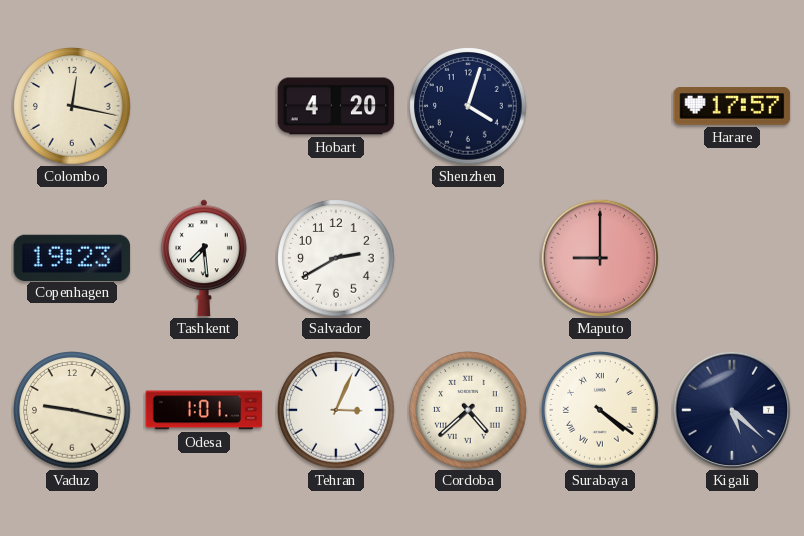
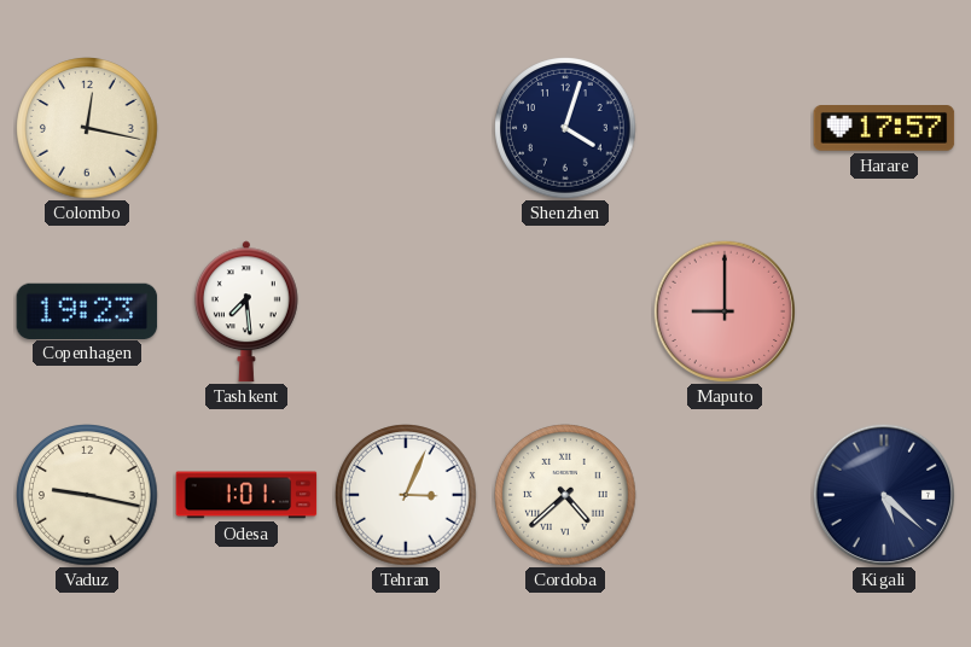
Hobart: 4:20 -> none
Salvador: 2:40 -> none
Surabaya: 4:21 -> none
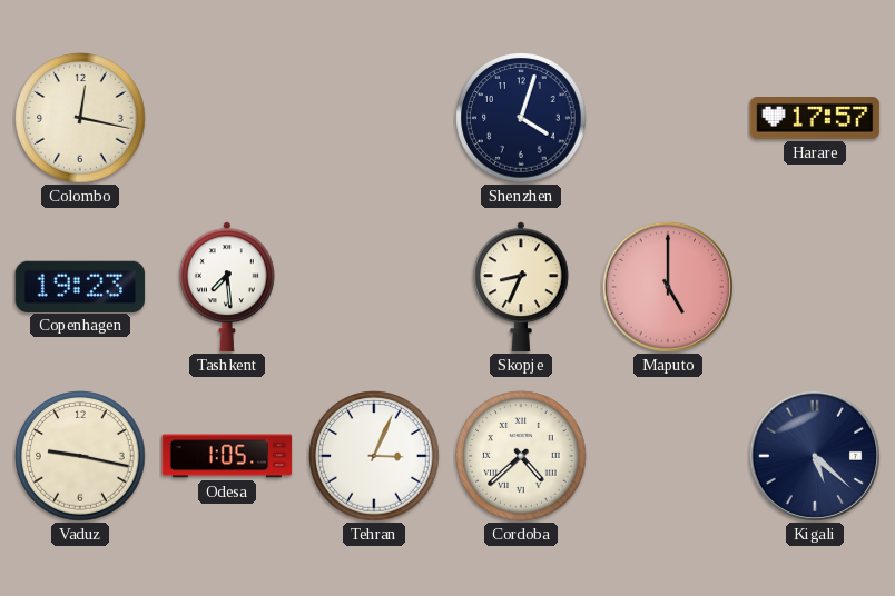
Skopje: none -> 8:34
Maputo: 9:00 -> 5:00
Odesa: 1:01 -> 1:05
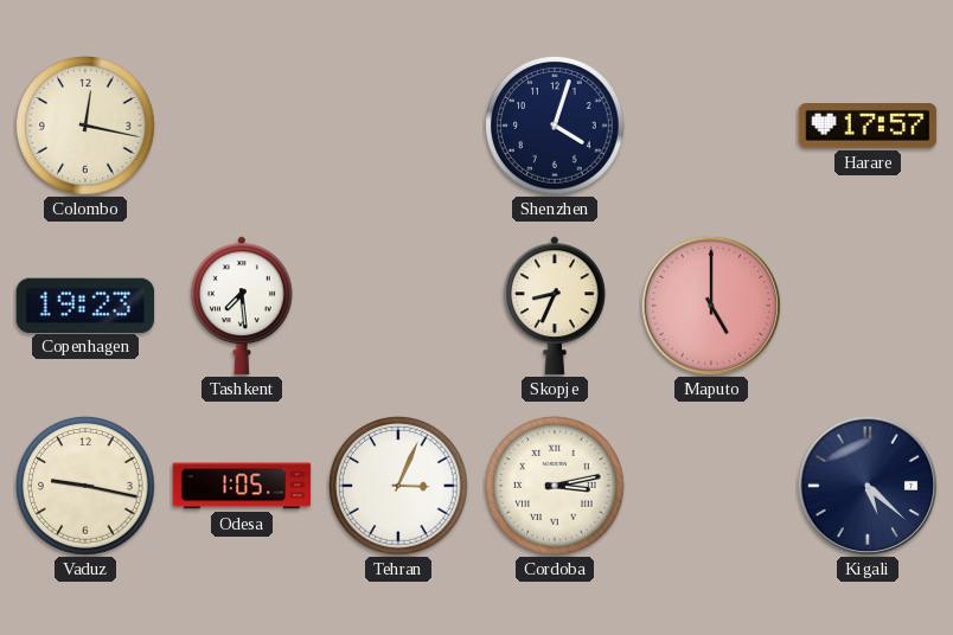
Cordoba: 4:38 -> 3:13
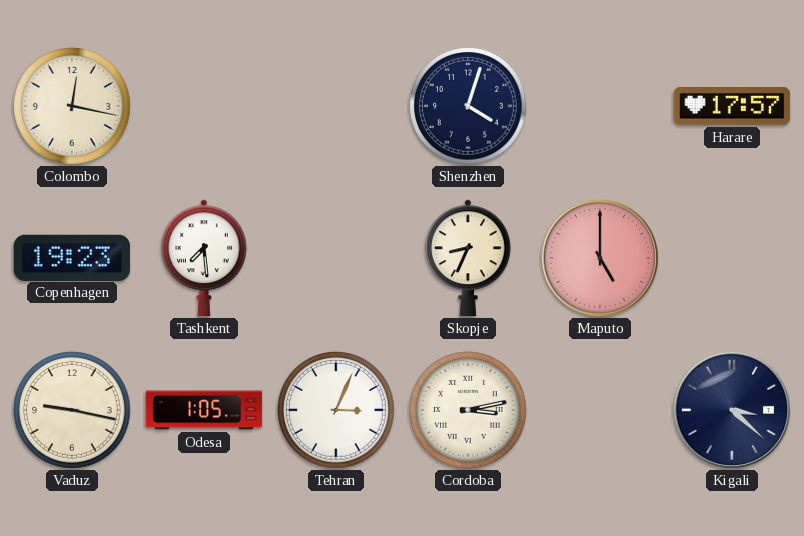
Kigali: 5:22 -> 3:22
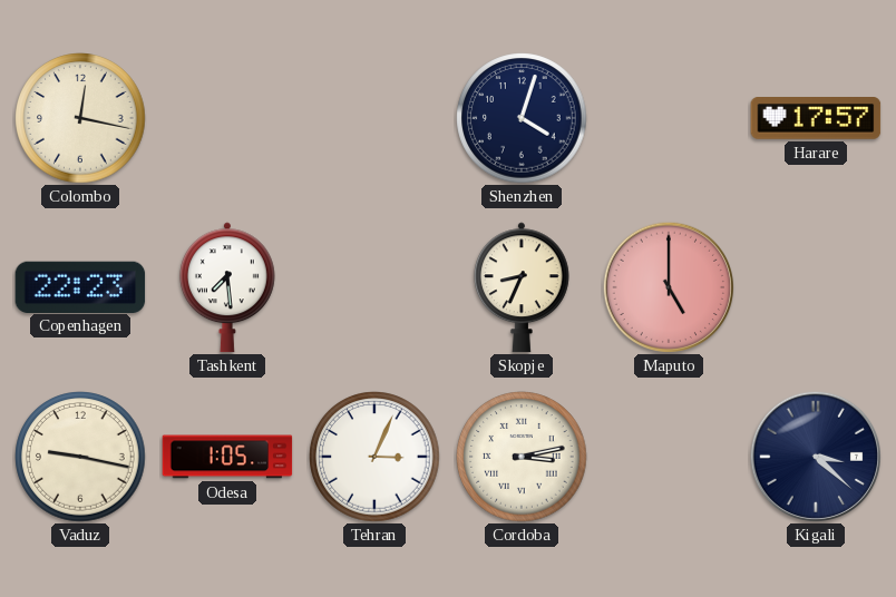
Copenhagen: 19:23 -> 22:23
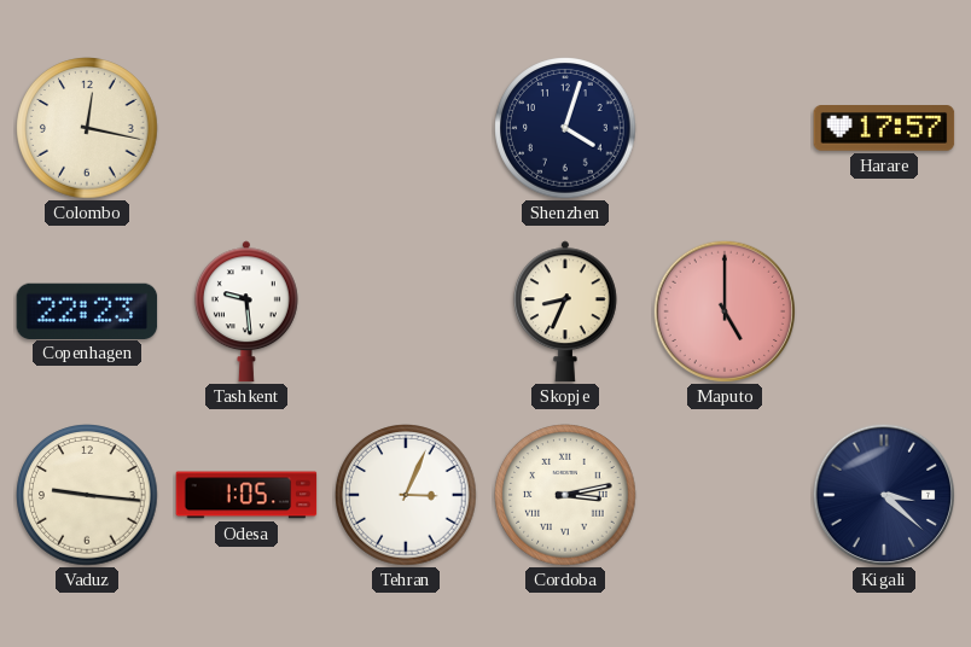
Tashkent: 7:29 -> 9:29
Vaduz: 9:17 -> 9:16
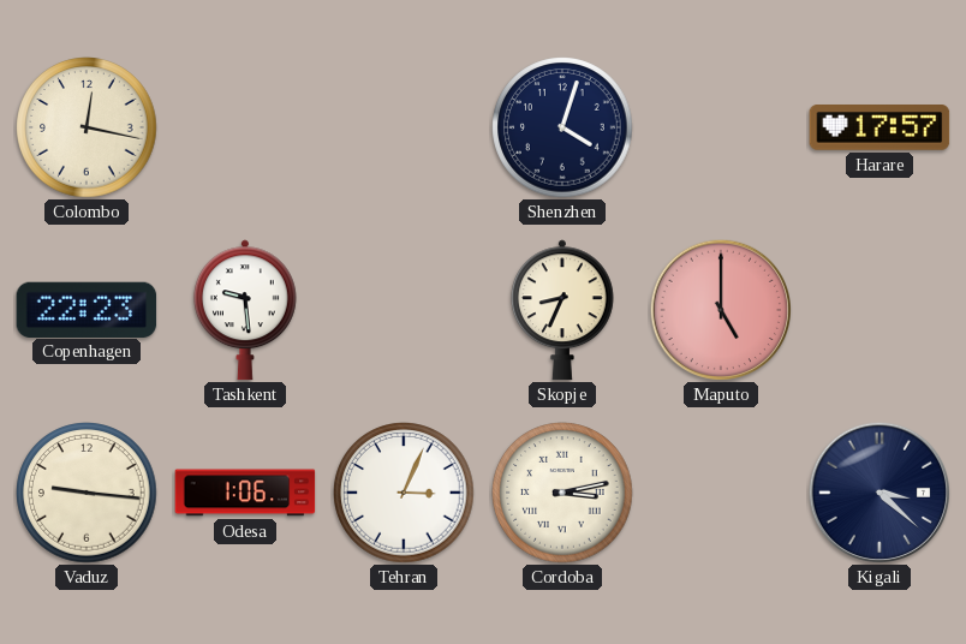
Odesa: 1:05 -> 1:06
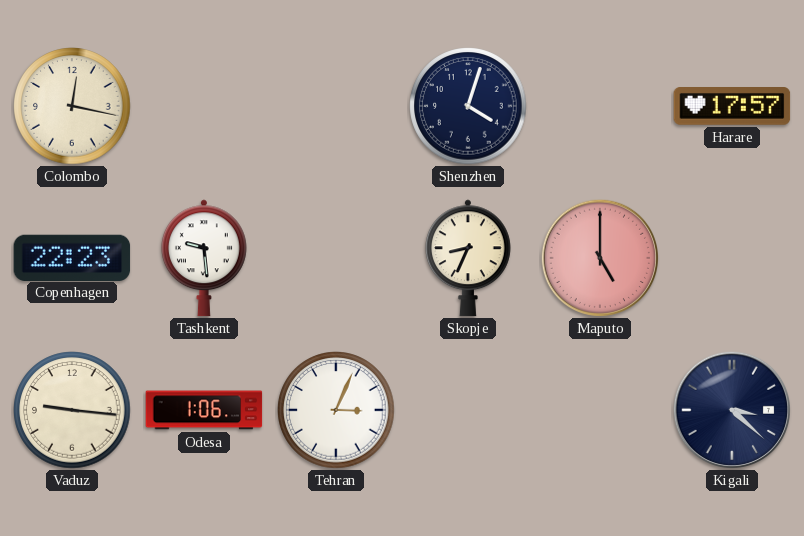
Cordoba: 3:13 -> none
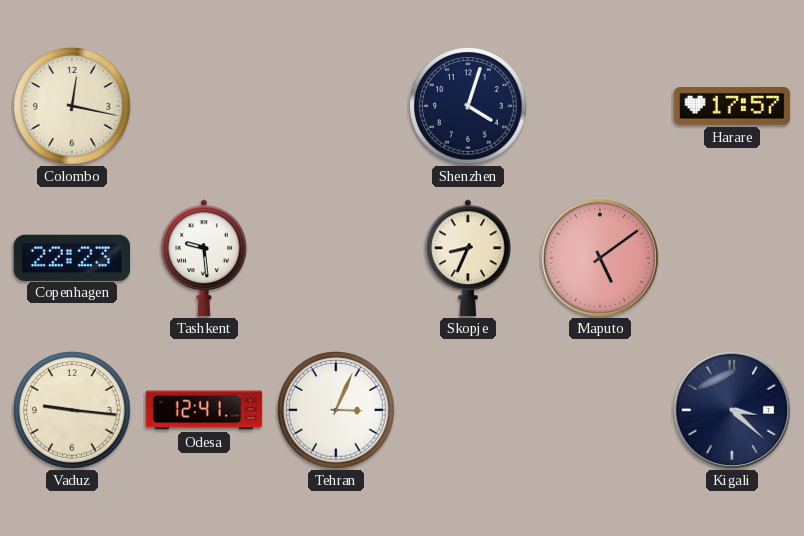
Maputo: 5:00 -> 5:09
Odesa: 1:06 -> 12:41
